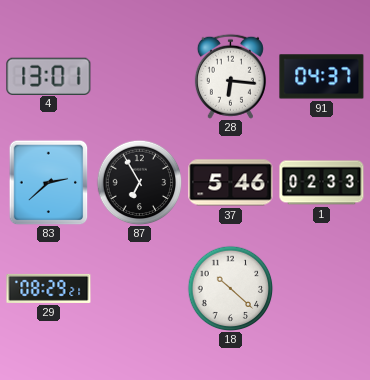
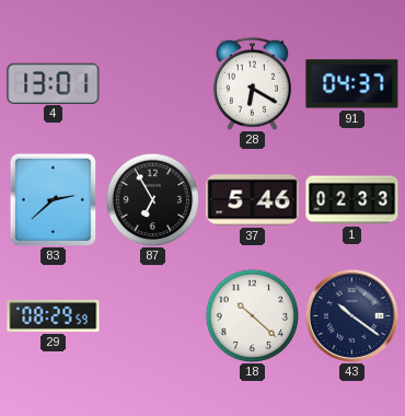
28: 6:16 -> 6:20
29: 08:29:21 -> 08:29:59
43: none -> 10:21
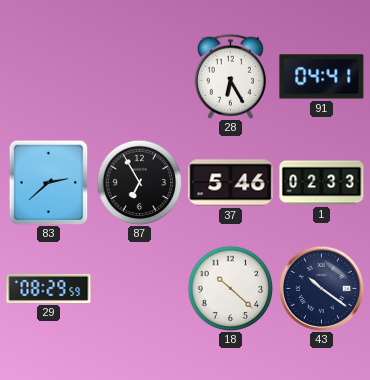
4: 13:01 -> none
28: 6:20 -> 6:25
91: 04:37 -> 04:41
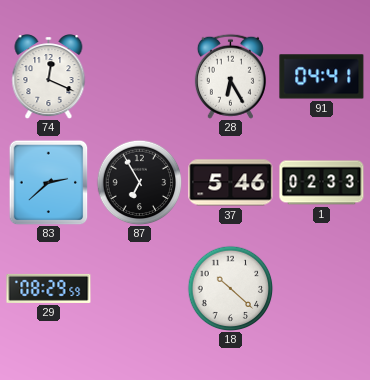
74: none -> 12:19
43: 10:21 -> none
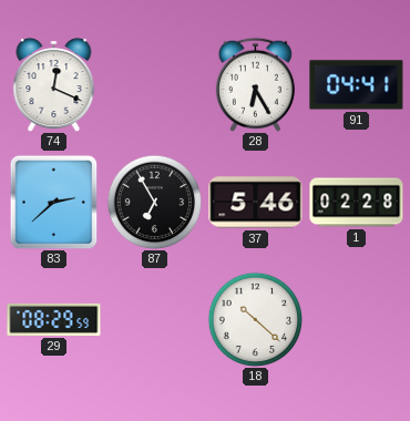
1: 02:33 -> 02:28
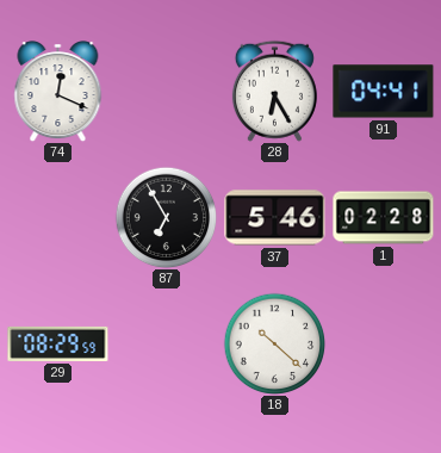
83: 2:38 -> none
